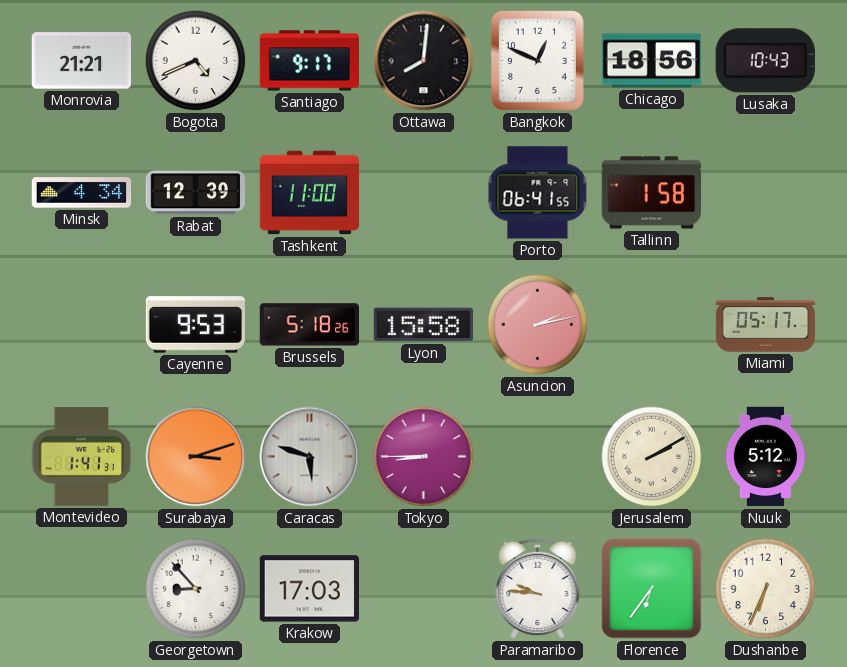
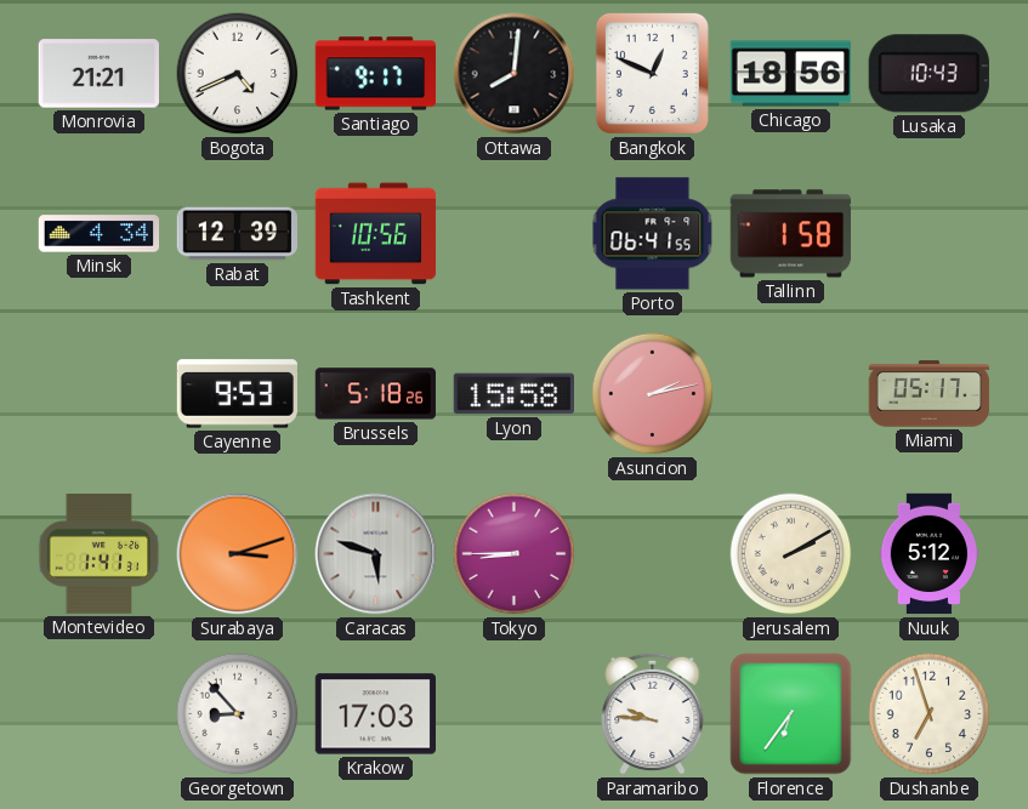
Tashkent: 11:00 -> 10:56
Dushanbe: 6:34 -> 6:57
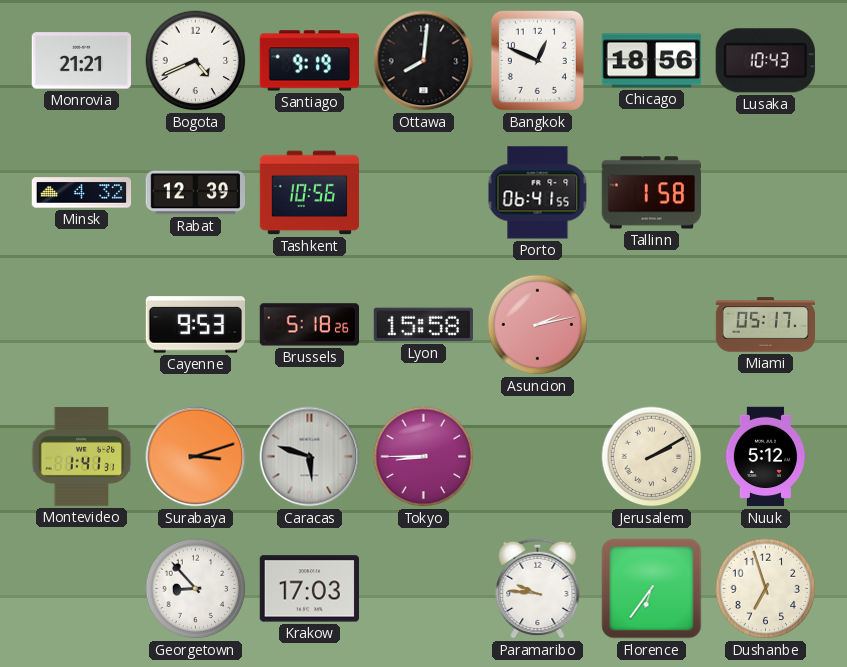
Santiago: 9:17 -> 9:19
Minsk: 4:34 -> 4:32
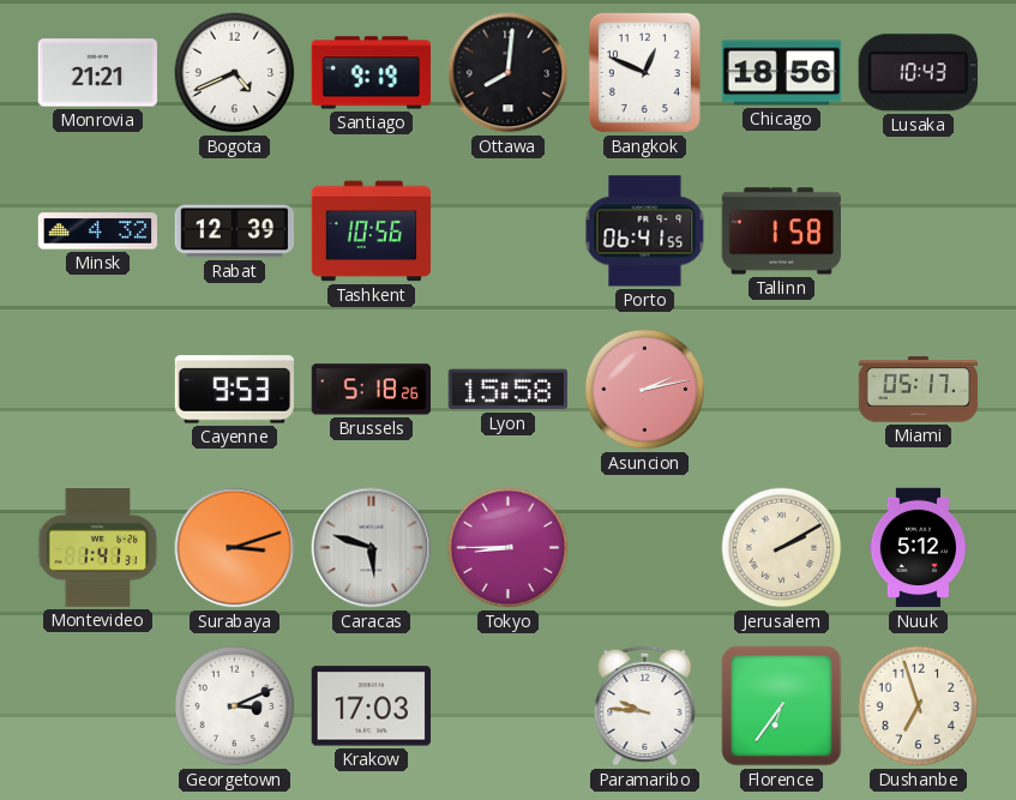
Georgetown: 8:53 -> 3:11
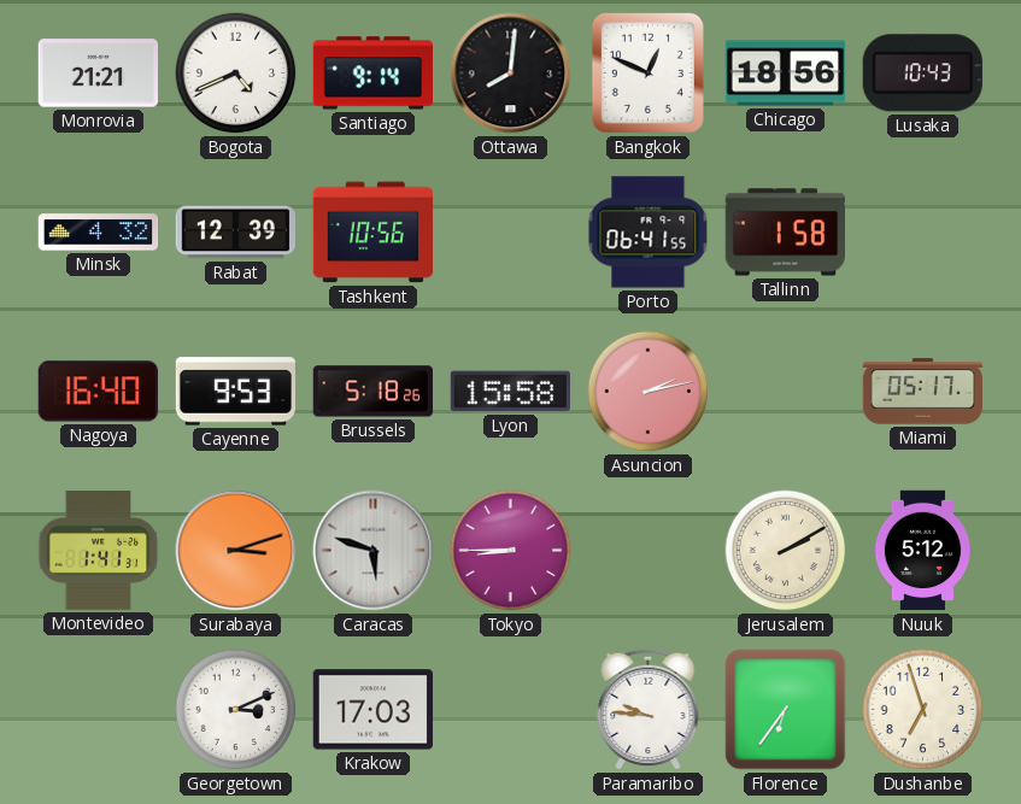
Santiago: 9:19 -> 9:14
Nagoya: none -> 16:40
